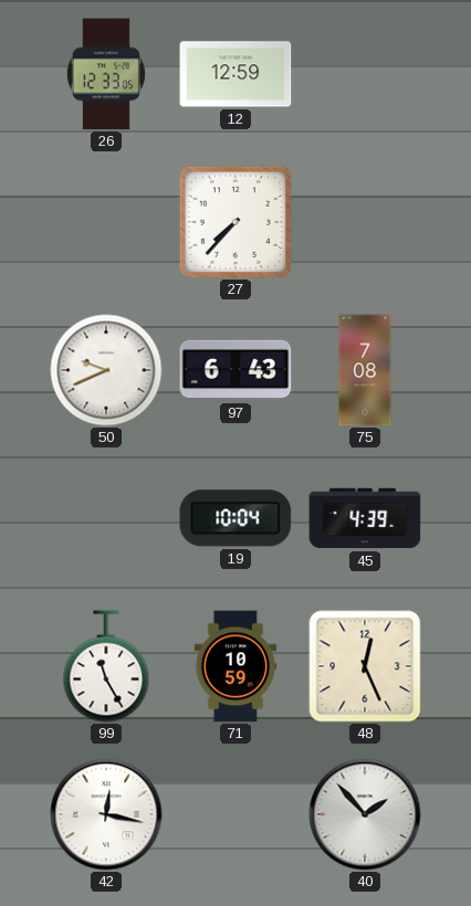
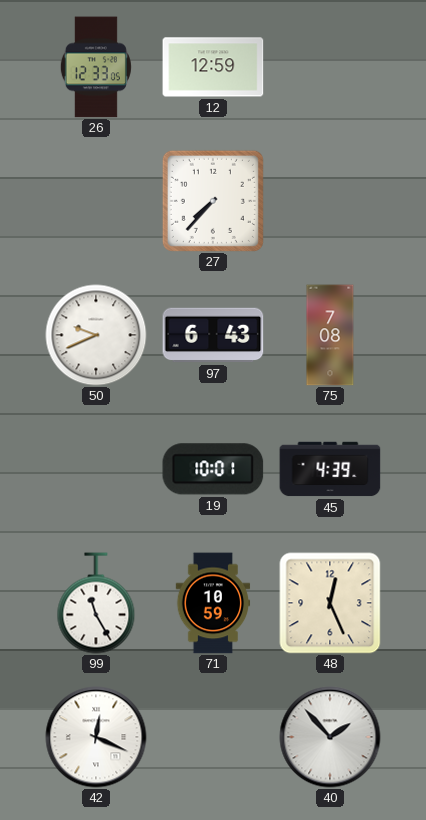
19: 10:04 -> 10:01
42: 12:17 -> 12:19
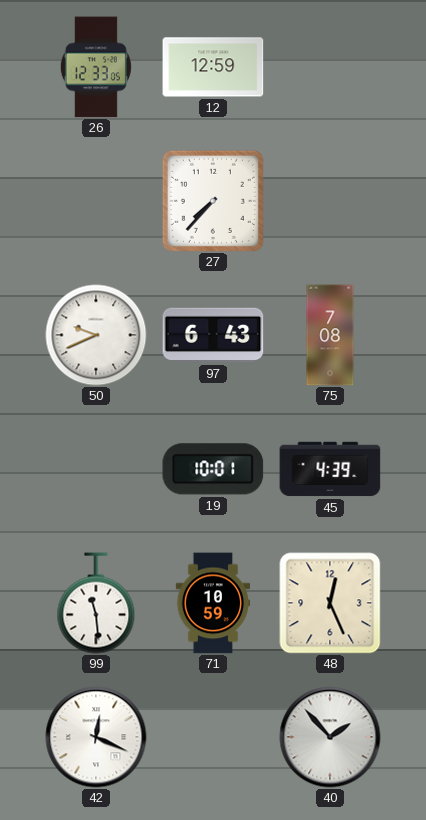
99: 11:25 -> 11:29
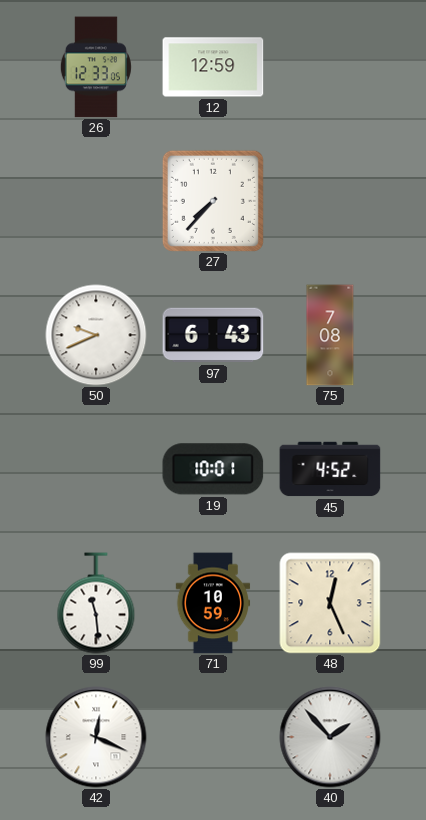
45: 4:39 -> 4:52
